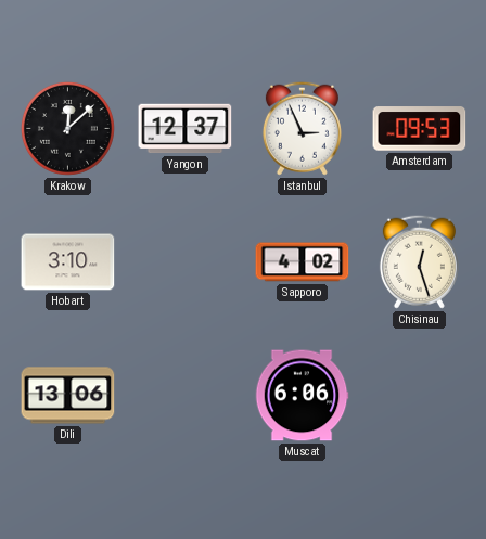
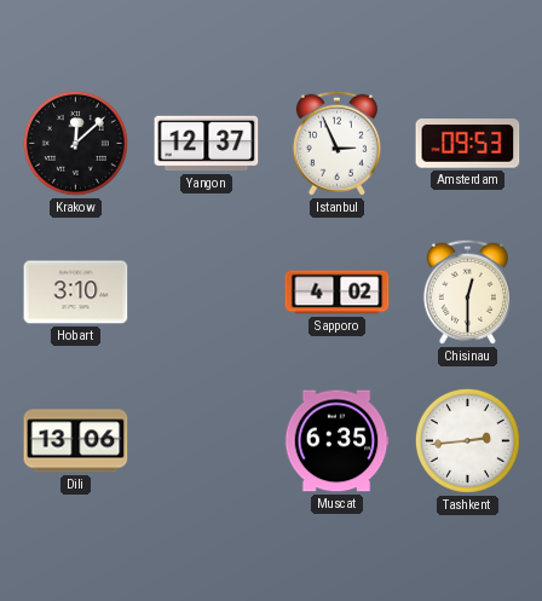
Chisinau: 12:27 -> 12:30
Muscat: 6:06 -> 6:35
Tashkent: none -> 2:44
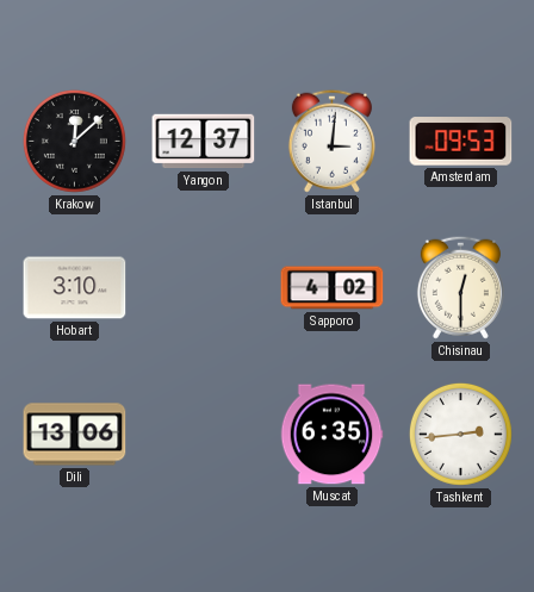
Istanbul: 2:56 -> 3:01
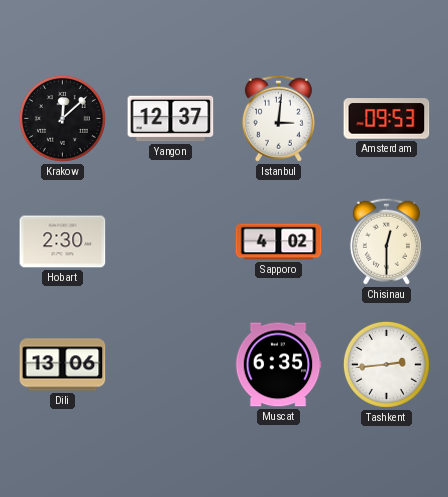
Hobart: 3:10 -> 2:30
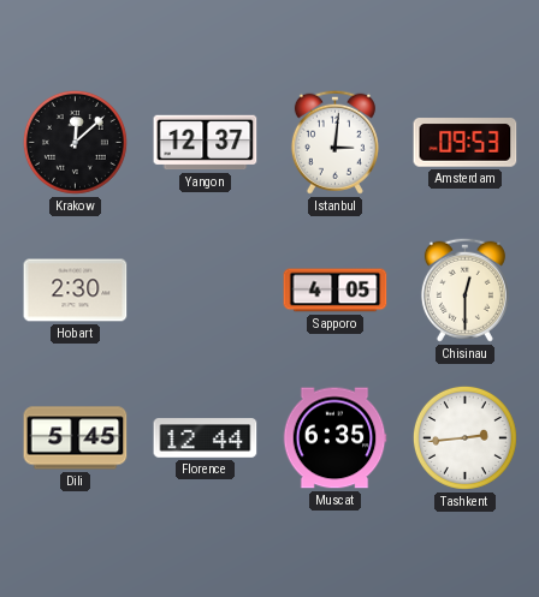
Sapporo: 4:02 -> 4:05
Dili: 13:06 -> 5:45
Florence: none -> 12:44
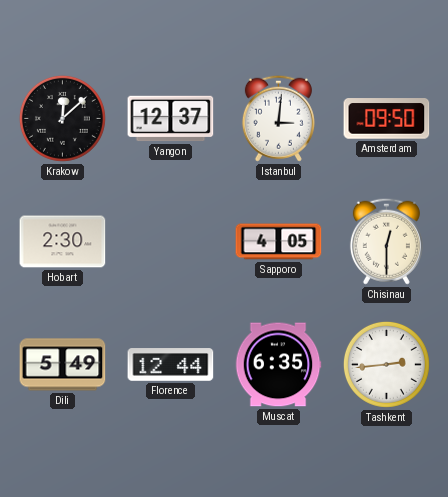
Amsterdam: 09:53 -> 09:50
Dili: 5:45 -> 5:49
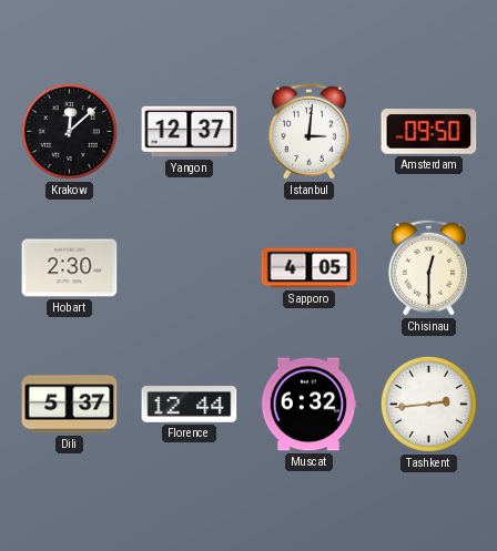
Dili: 5:49 -> 5:37
Muscat: 6:35 -> 6:32
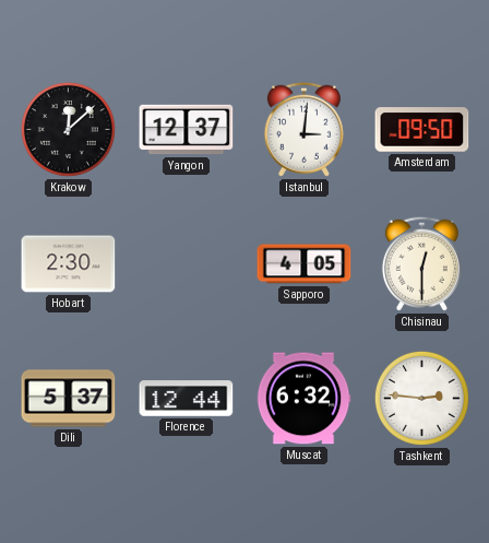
Tashkent: 2:44 -> 2:46
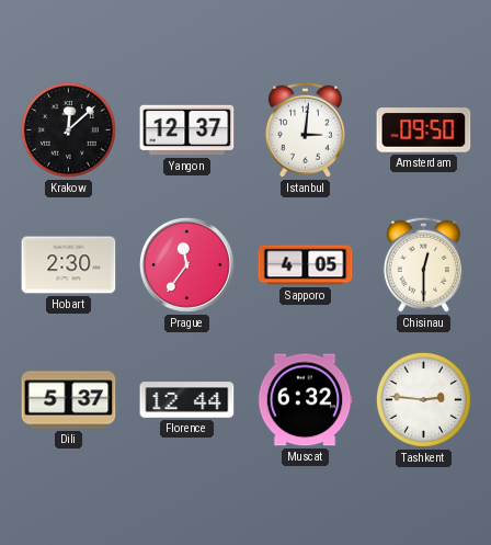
Prague: none -> 11:36
